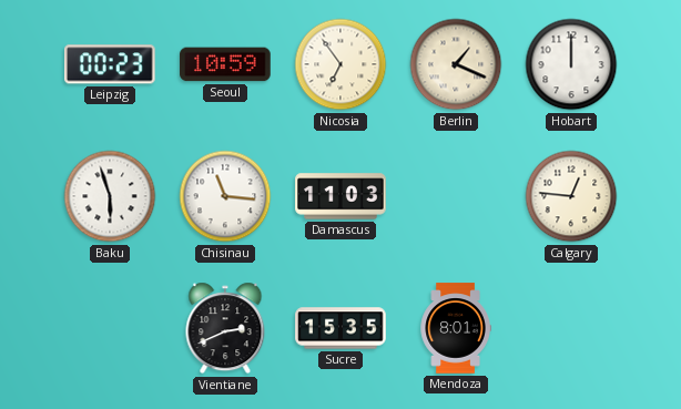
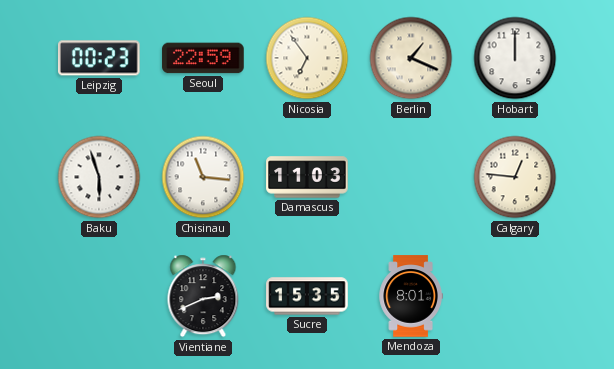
Seoul: 10:59 -> 22:59
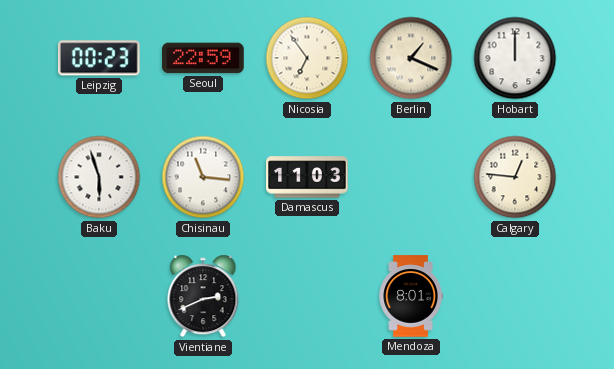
Sucre: 15:35 -> none
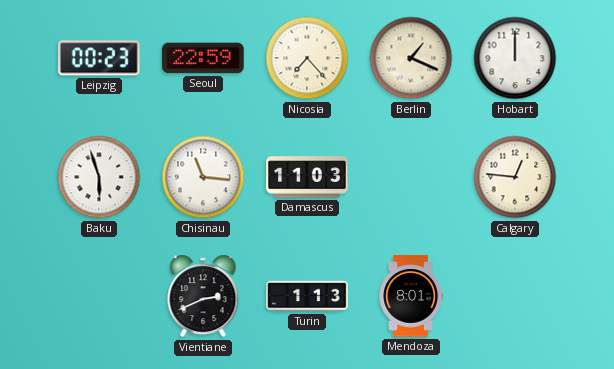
Nicosia: 6:54 -> 7:23
Turin: none -> 1:13
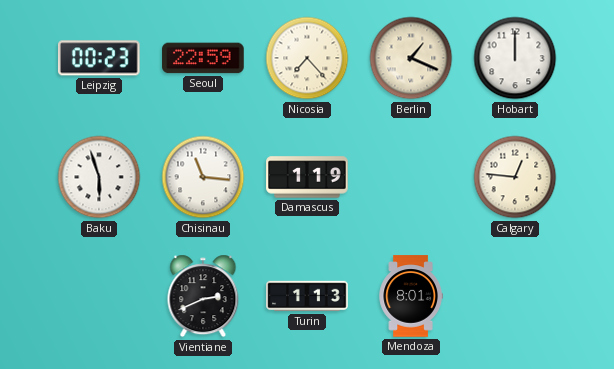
Damascus: 11:03 -> 1:19
